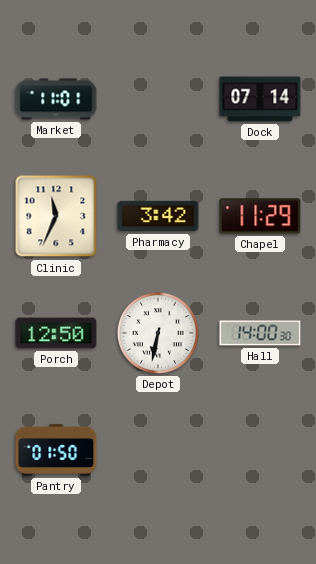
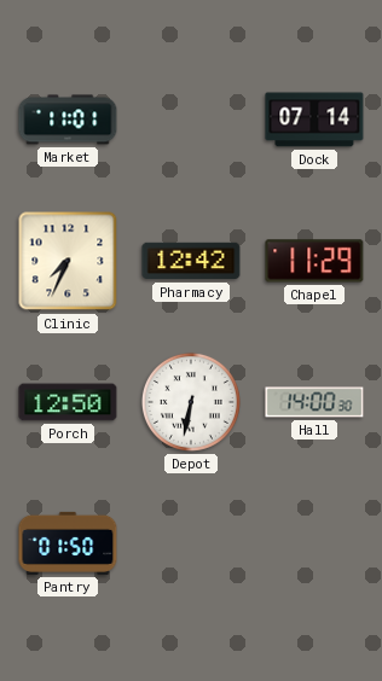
Clinic: 11:34 -> 7:34
Pharmacy: 3:42 -> 12:42
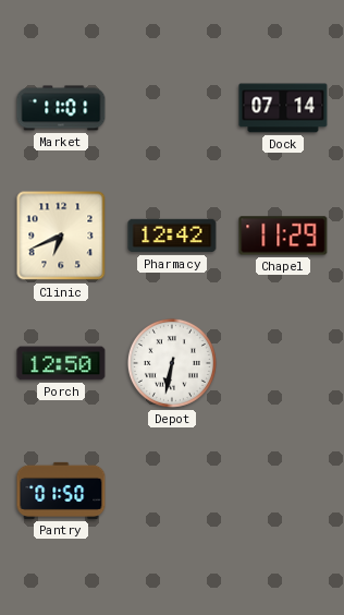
Clinic: 7:34 -> 6:41
Hall: 14:00 -> none
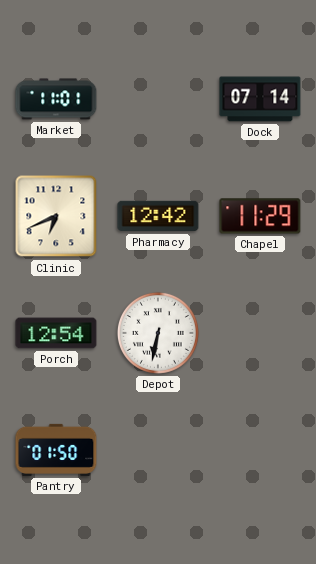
Porch: 12:50 -> 12:54
